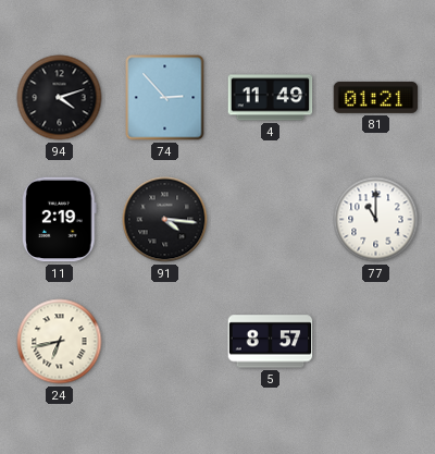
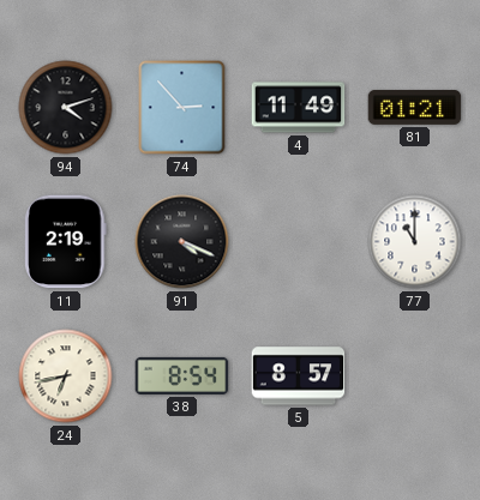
91: 4:16 -> 4:19
38: none -> 8:54
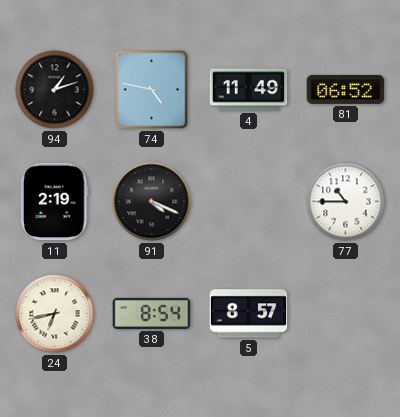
94: 4:12 -> 1:12
74: 2:53 -> 4:47
81: 01:21 -> 06:52
77: 11:00 -> 10:45
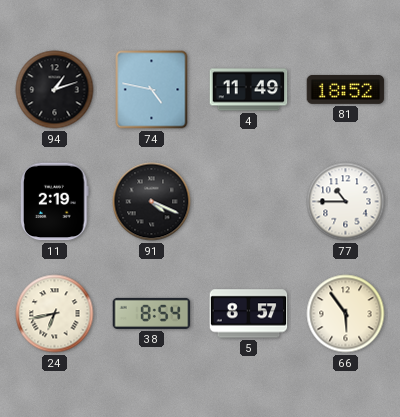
81: 06:52 -> 18:52
66: none -> 5:54
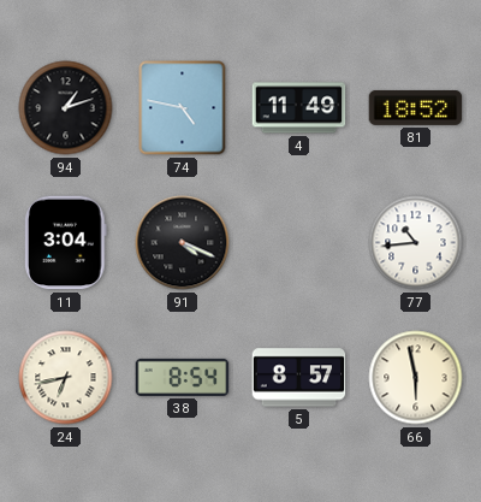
11: 2:19 -> 3:04
77: 10:45 -> 10:44
66: 5:54 -> 5:58
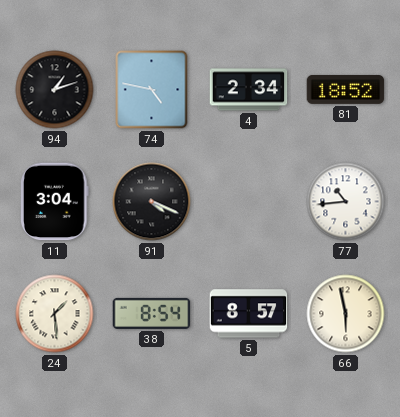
4: 11:49 -> 2:34
24: 6:43 -> 1:29
